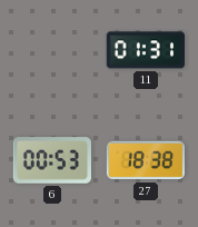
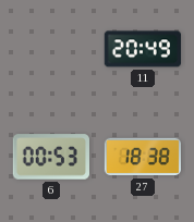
11: 01:31 -> 20:49
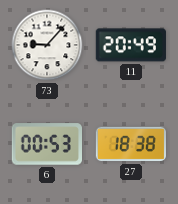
73: none -> 9:07
